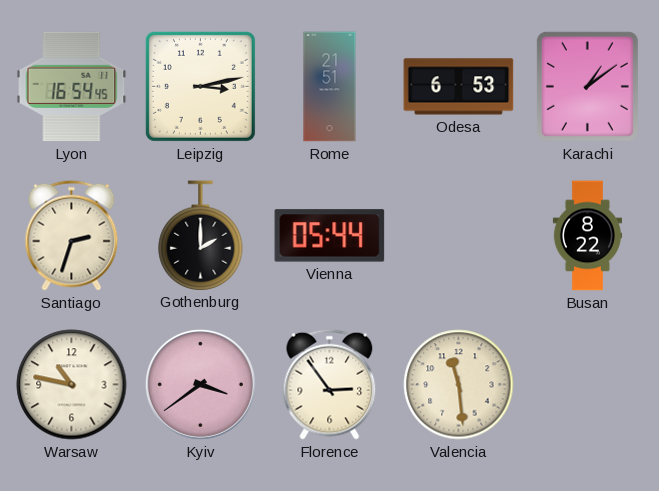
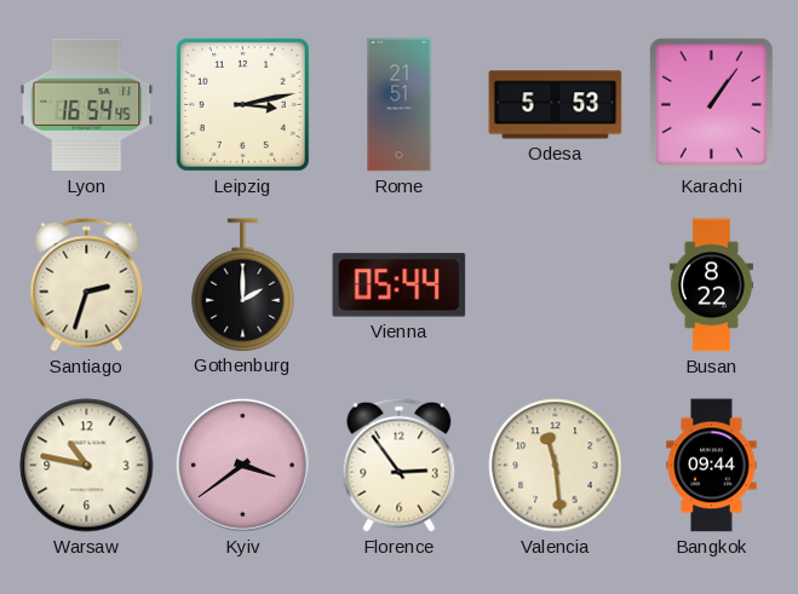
Odesa: 6:53 -> 5:53
Karachi: 1:09 -> 1:06
Bangkok: none -> 09:44
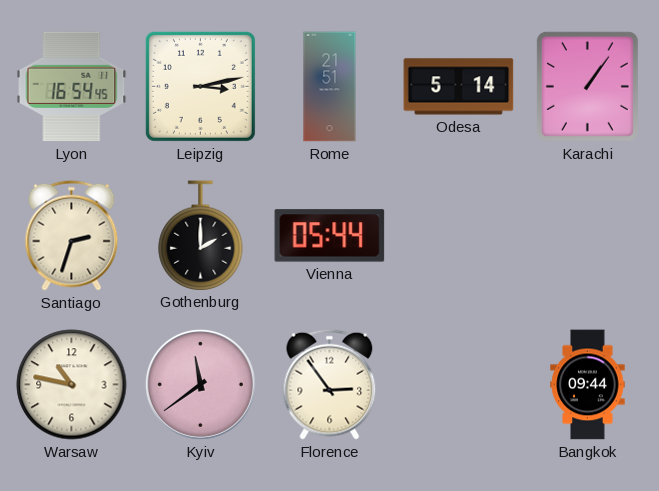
Odesa: 5:53 -> 5:14
Busan: 8:22 -> none
Kyiv: 3:39 -> 11:39
Valencia: 11:29 -> none
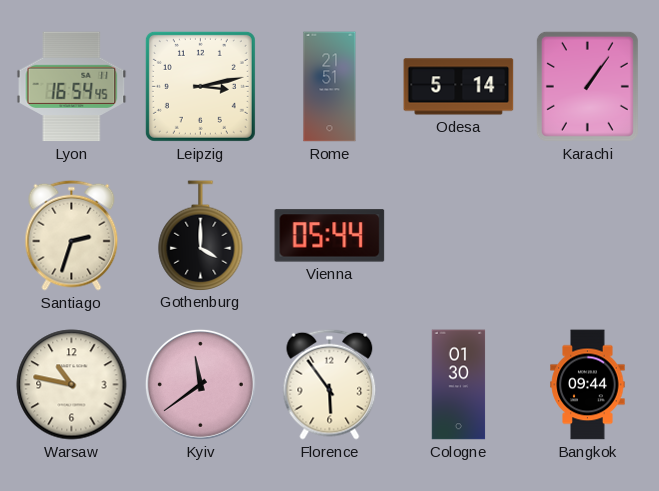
Gothenburg: 2:00 -> 4:00
Florence: 2:54 -> 5:54
Cologne: none -> 01:30
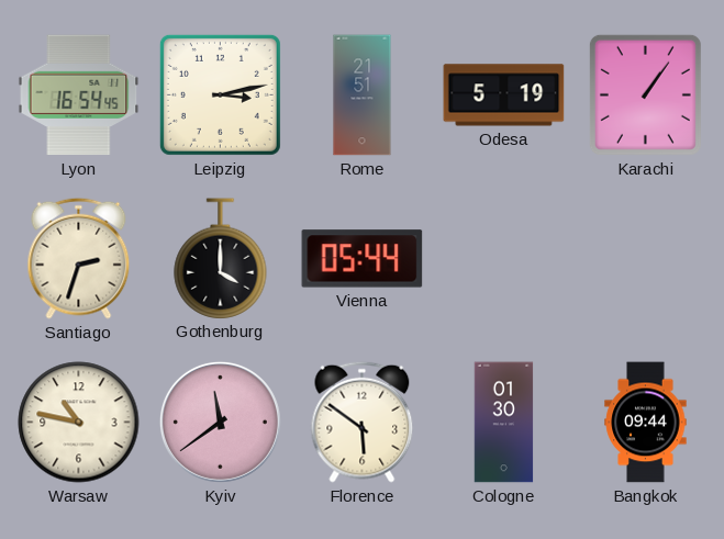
Odesa: 5:14 -> 5:19
Florence: 5:54 -> 5:51
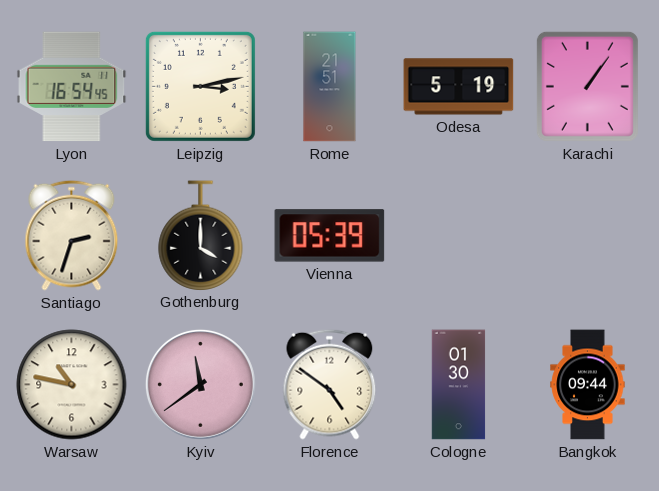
Vienna: 05:44 -> 05:39
Florence: 5:51 -> 4:51
